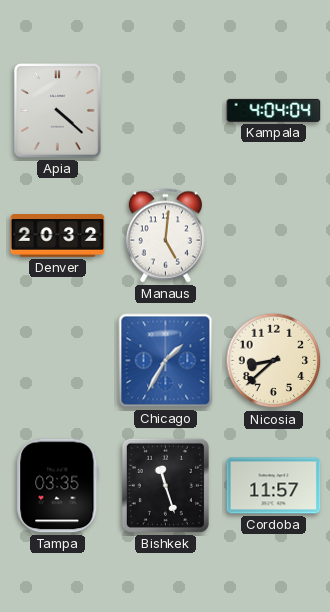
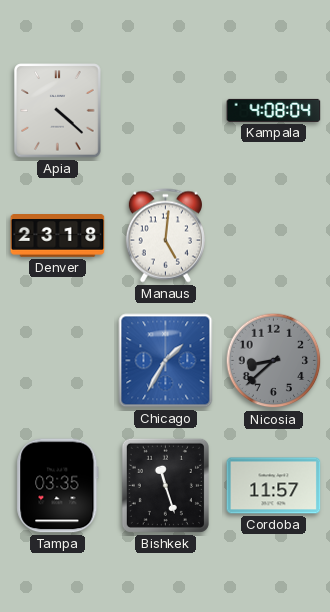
Kampala: 4:04 -> 4:08
Denver: 20:32 -> 23:18
Nicosia dial: cream -> grey
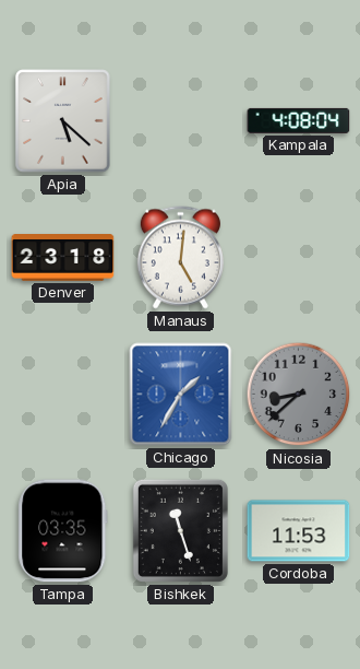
Apia: 4:22 -> 5:22
Cordoba: 11:57 -> 11:53
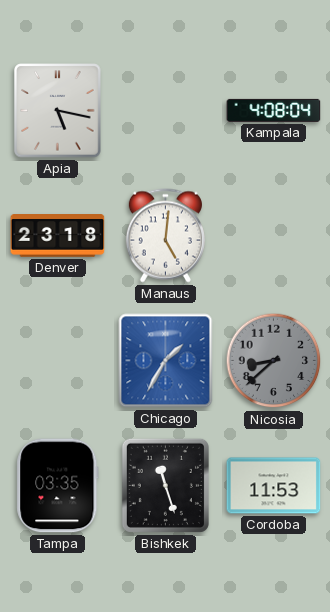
Apia: 5:22 -> 5:17
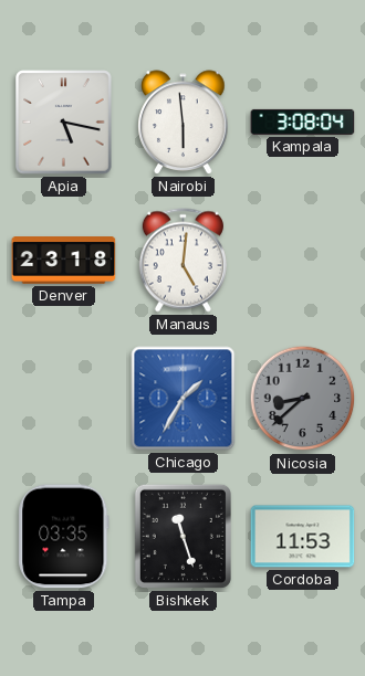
Nairobi: none -> 5:59
Kampala: 4:08 -> 3:08
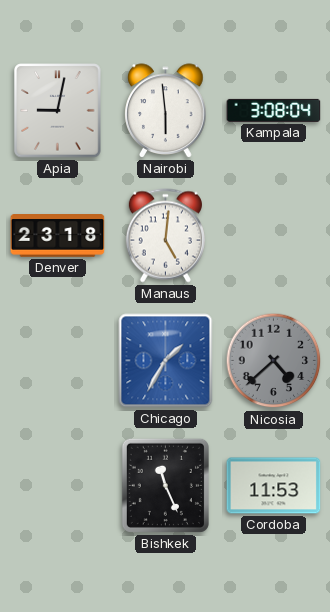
Apia: 5:17 -> 9:02
Nicosia: 8:38 -> 4:38
Tampa: 03:35 -> none
Bishkek: 11:27 -> 11:26
